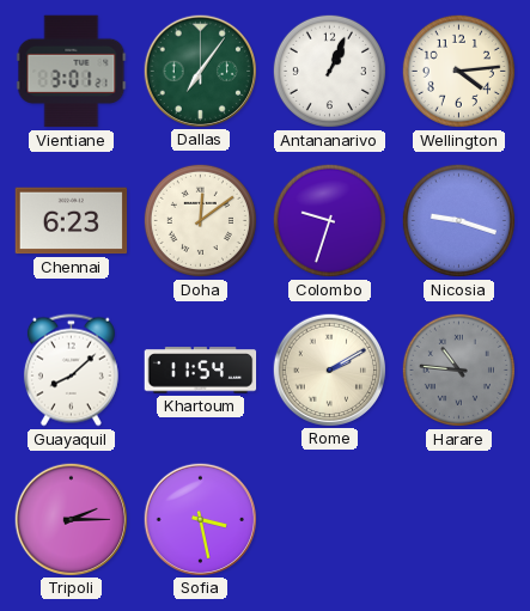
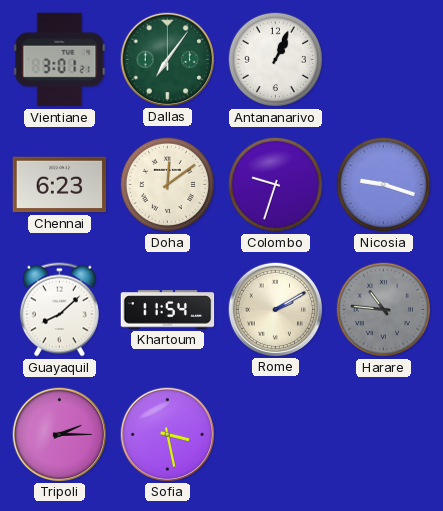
Wellington: 4:14 -> none
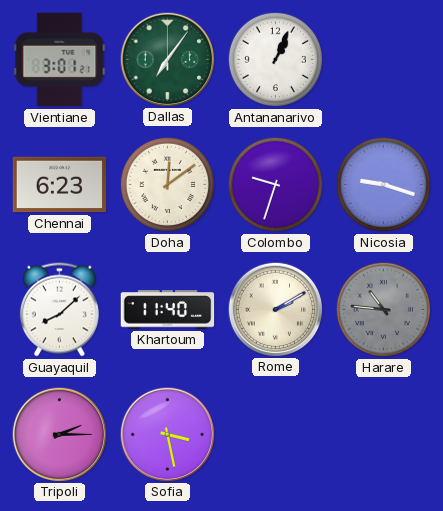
Khartoum: 11:54 -> 11:40
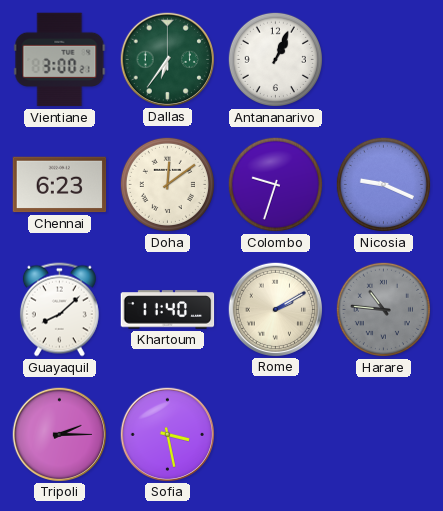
Vientiane: 3:01 -> 3:00
Dallas: 7:06 -> 6:36
Nicosia: 9:18 -> 9:19
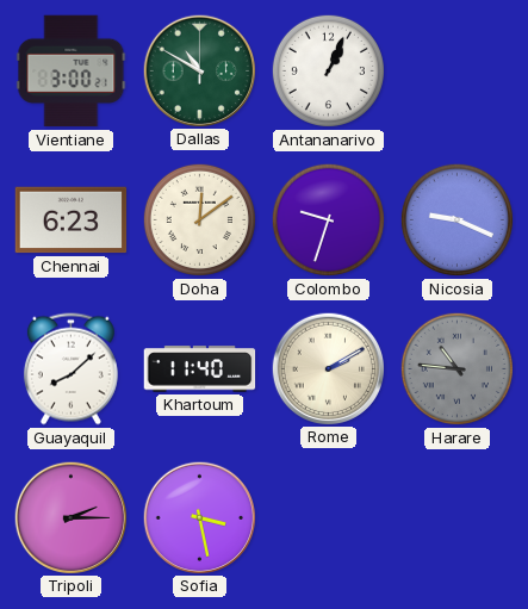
Dallas: 6:36 -> 10:50
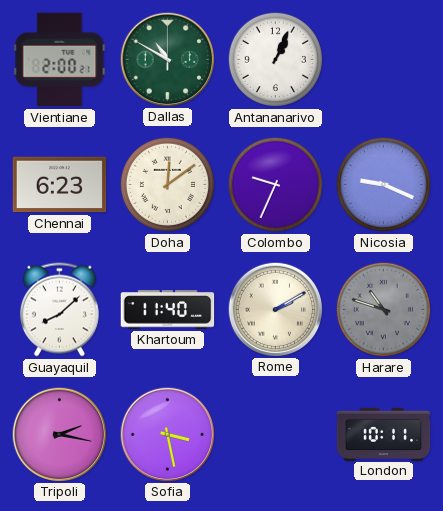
Vientiane: 3:00 -> 2:00
Colombo: 9:33 -> 9:34
Harare: 10:46 -> 10:48
Tripoli: 2:15 -> 2:17
London: none -> 10:11
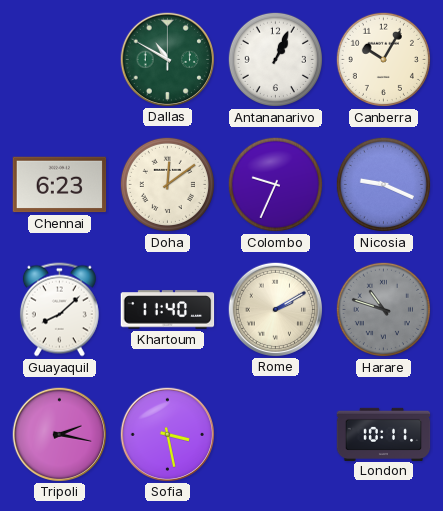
Vientiane: 2:00 -> none
Canberra: none -> 10:05
